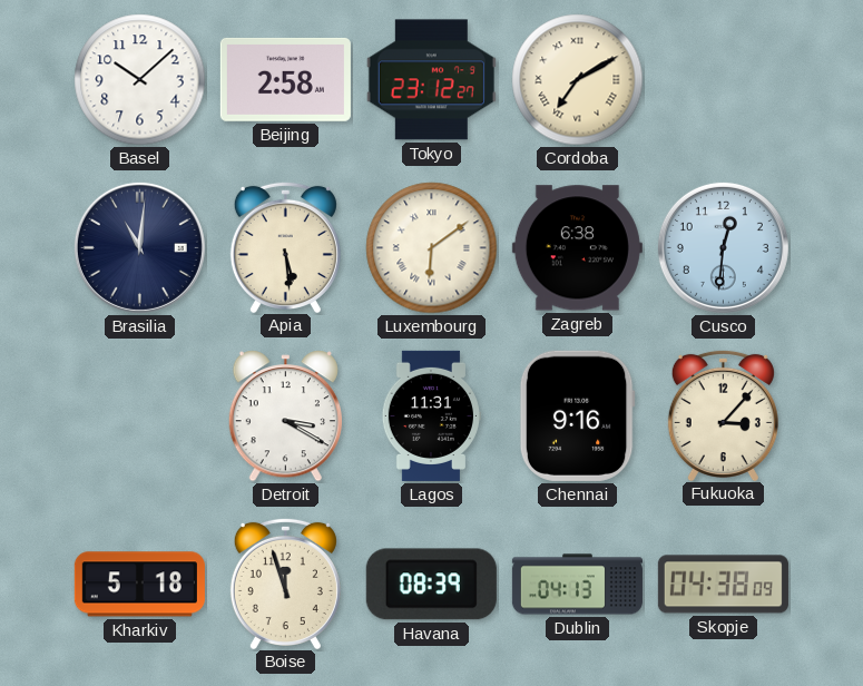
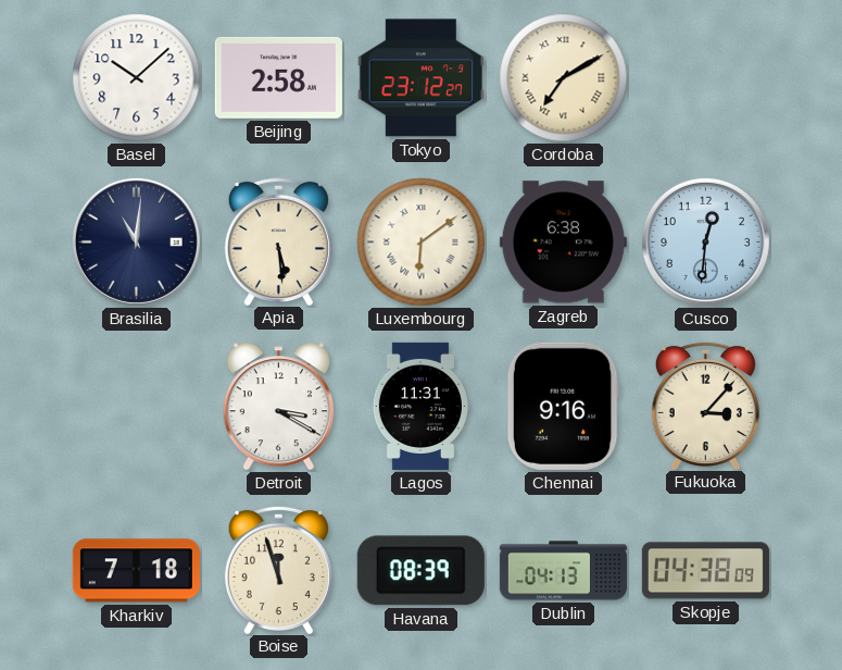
Kharkiv: 5:18 -> 7:18
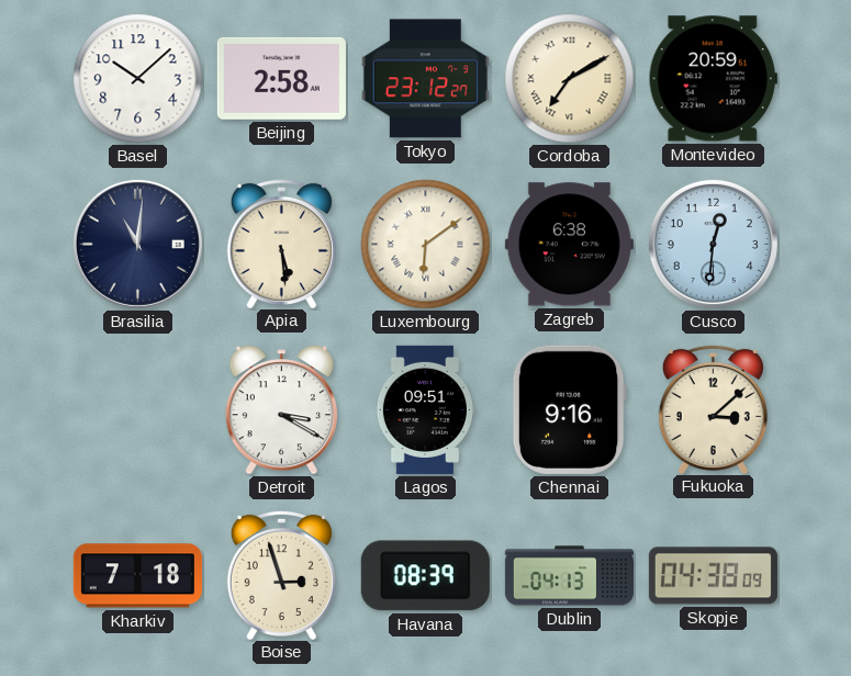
Montevideo: none -> 20:59
Lagos: 11:31 -> 09:51
Fukuoka: 3:07 -> 3:08
Boise: 11:57 -> 2:57
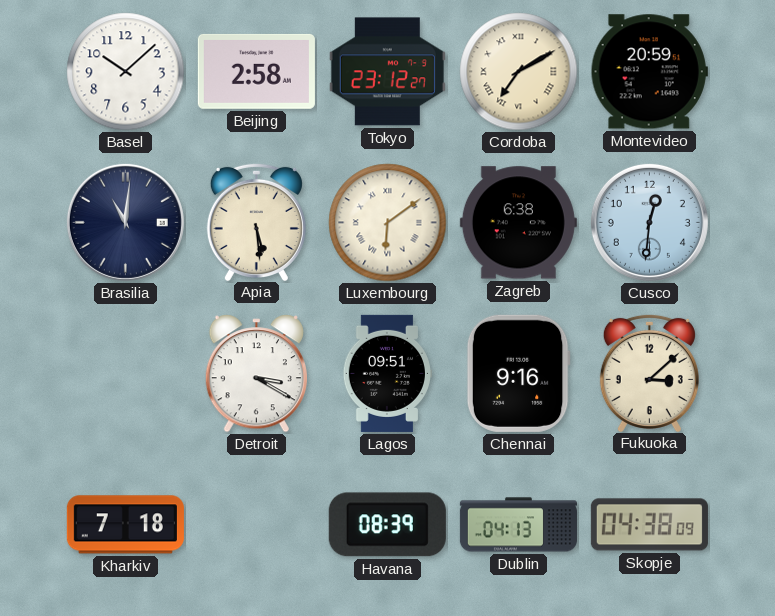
Boise: 2:57 -> none
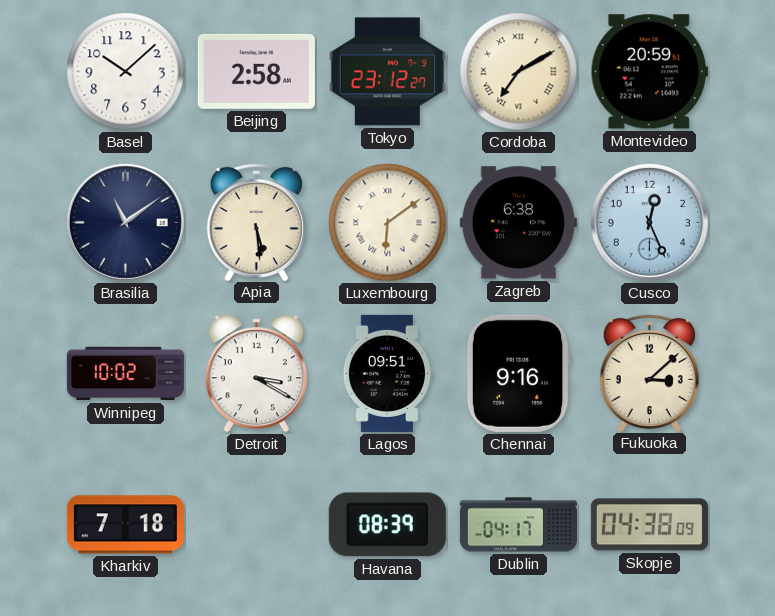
Brasilia: 11:01 -> 11:09
Cusco: 12:31 -> 12:26
Winnipeg: none -> 10:02
Dublin: 04:13 -> 04:17
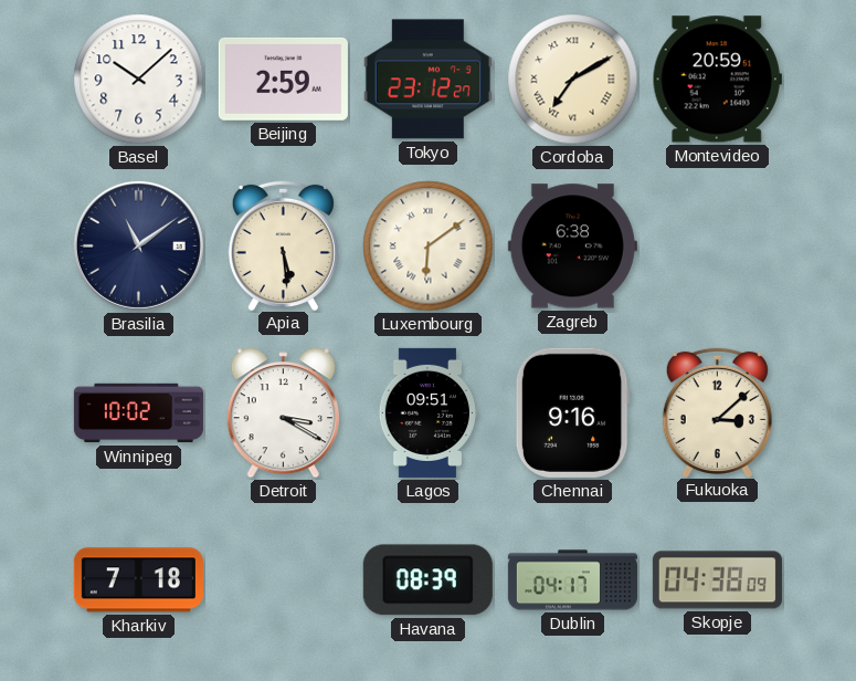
Beijing: 2:58 -> 2:59
Cusco: 12:26 -> none
